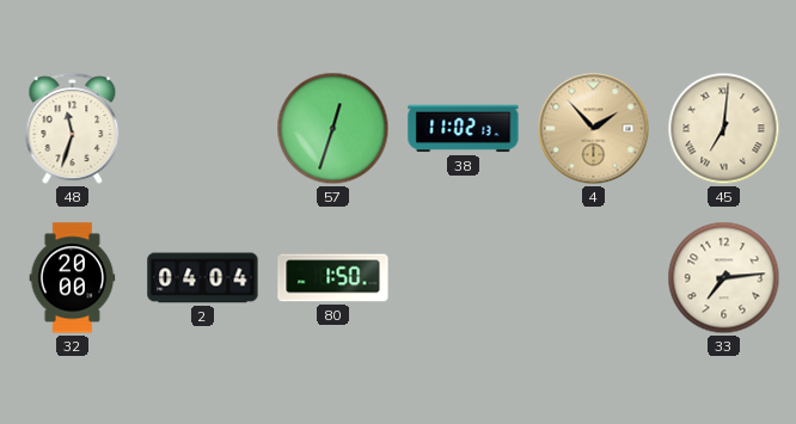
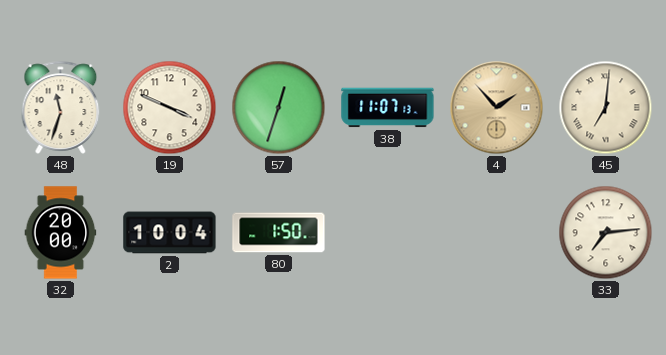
19: none -> 3:49
38: 11:02 -> 11:07
2: 04:04 -> 10:04
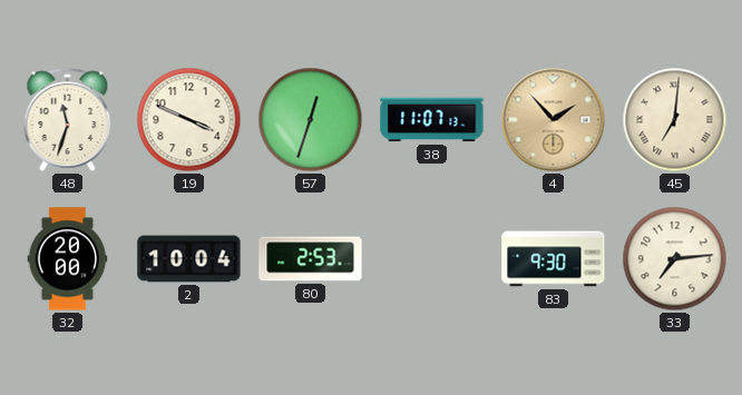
80: 1:50 -> 2:53
83: none -> 9:30
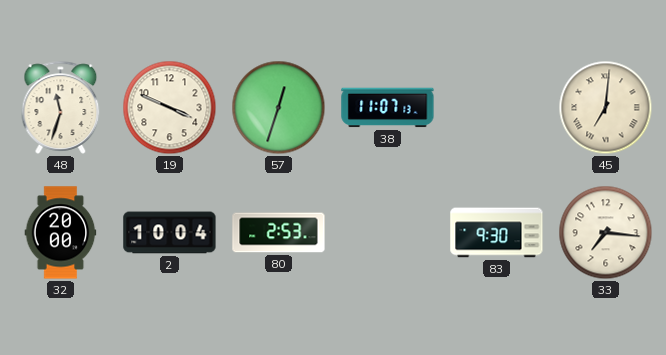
4: 1:53 -> none
33: 7:14 -> 7:16
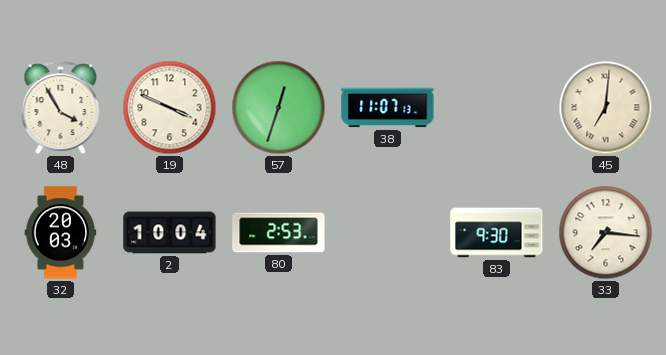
48: 11:33 -> 3:55
32: 20:00 -> 20:03
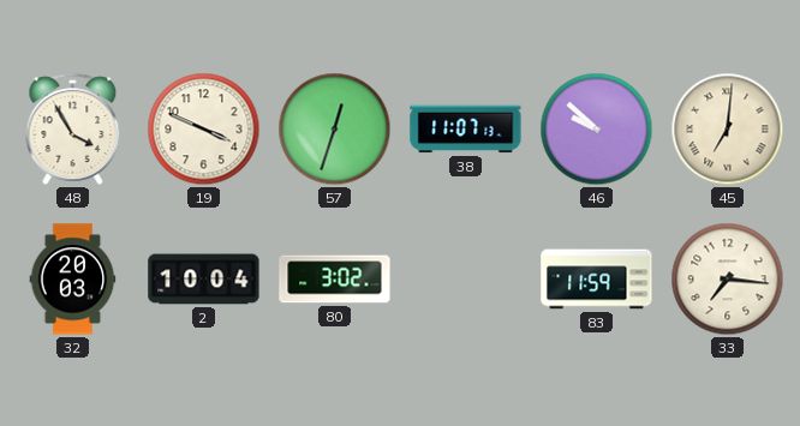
46: none -> 9:52
80: 2:53 -> 3:02
83: 9:30 -> 11:59
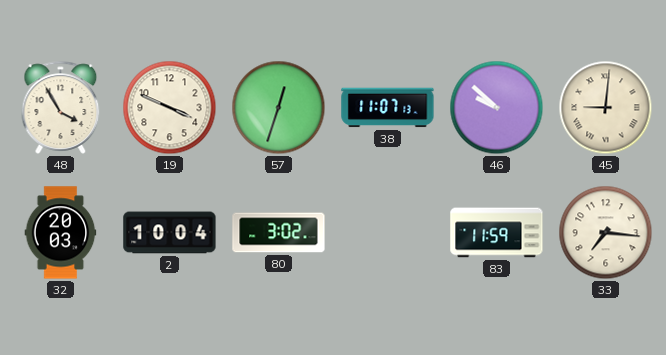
45: 7:01 -> 9:01
